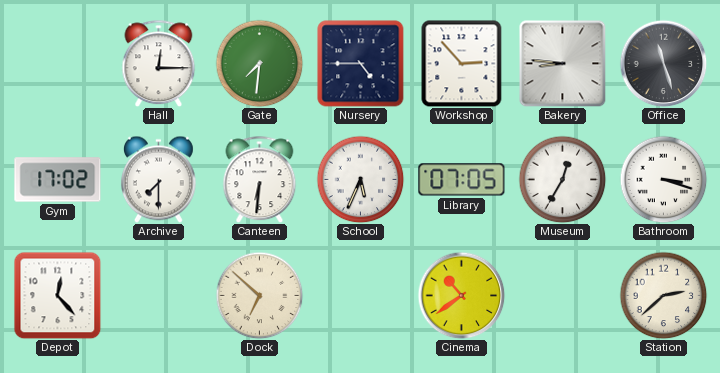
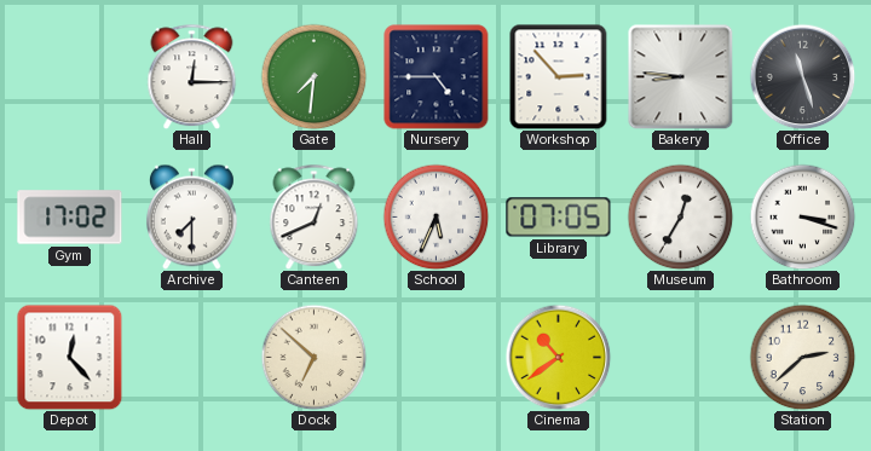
Canteen: 6:31 -> 12:41
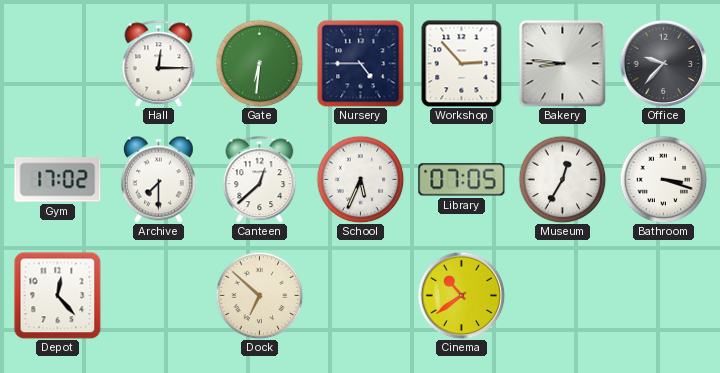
Gate: 7:31 -> 6:31
Office: 11:27 -> 9:37
Canteen: 12:41 -> 12:38
Station: 2:38 -> none
